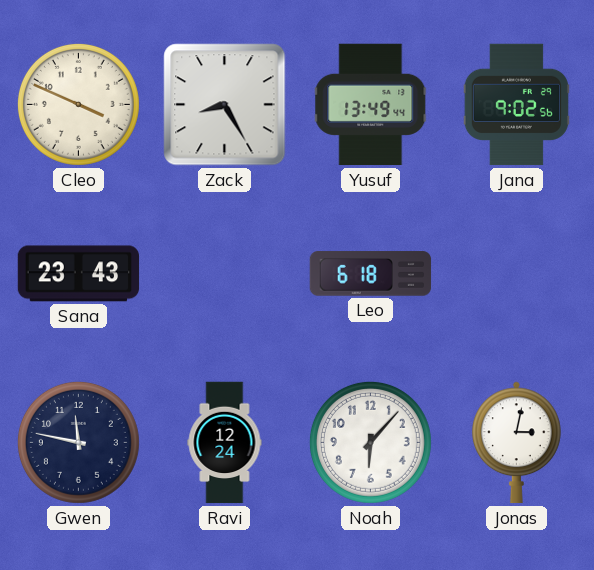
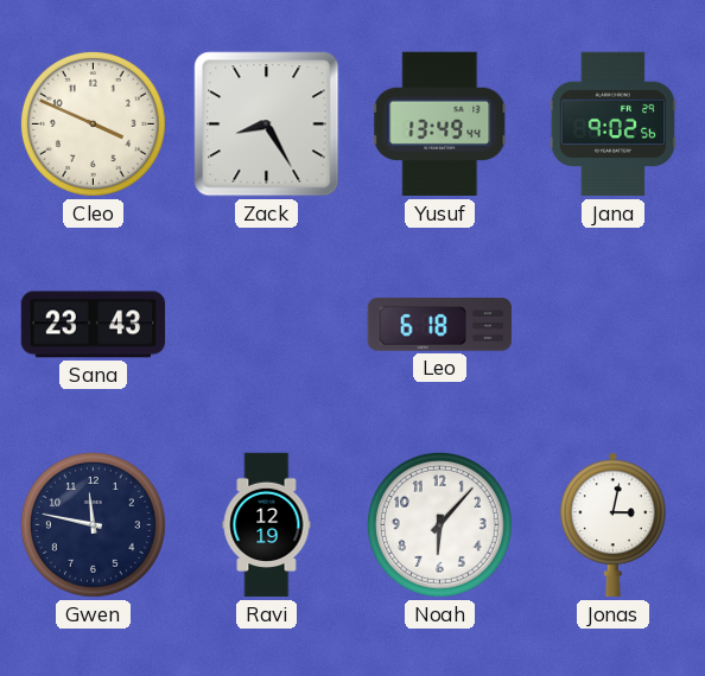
Ravi: 12:24 -> 12:19
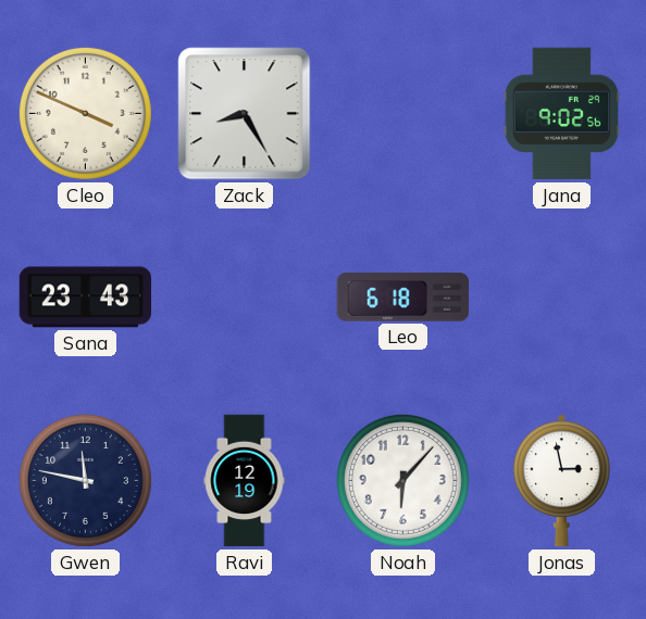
Yusuf: 13:49 -> none
Jonas: 3:02 -> 2:58
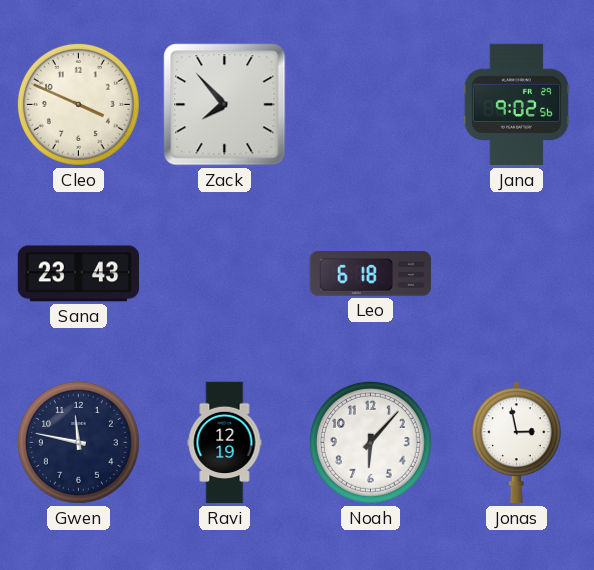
Zack: 8:25 -> 7:53
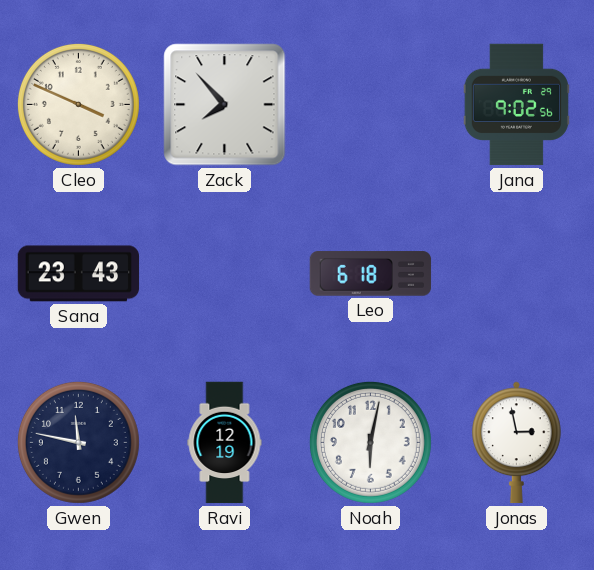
Noah: 6:07 -> 6:02
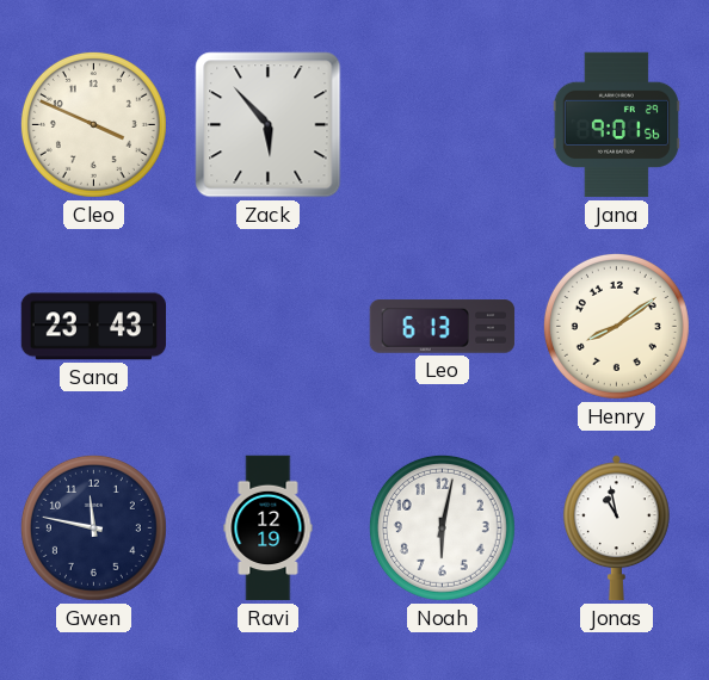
Zack: 7:53 -> 5:53
Jana: 9:02 -> 9:01
Leo: 6:18 -> 6:13
Henry: none -> 8:09
Jonas: 2:58 -> 10:58
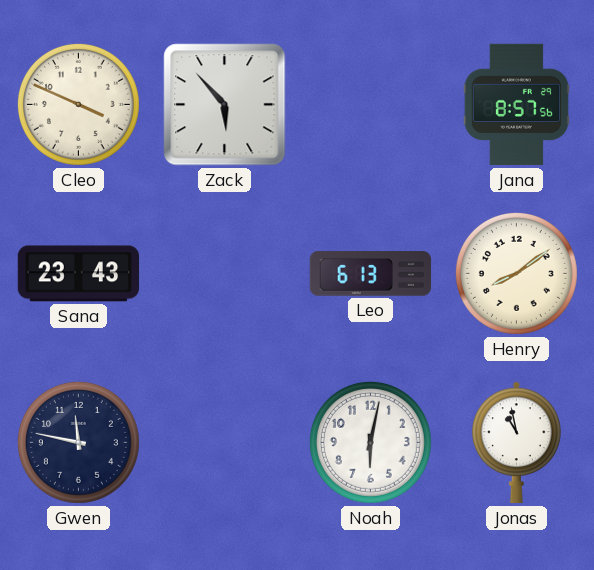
Jana: 9:01 -> 8:57
Ravi: 12:19 -> none
